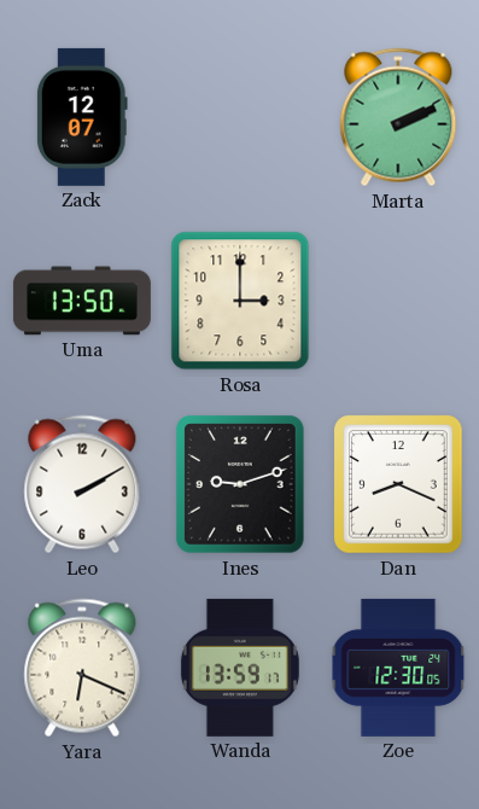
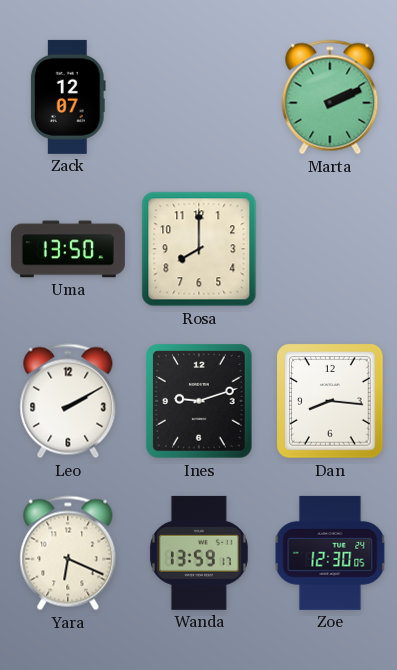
Rosa: 3:00 -> 8:00
Dan: 8:19 -> 8:16
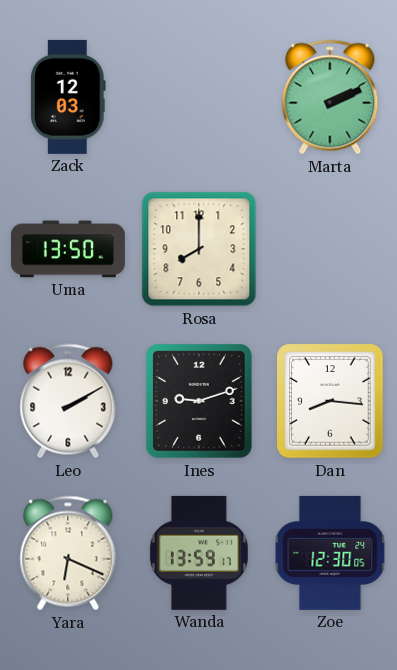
Zack: 12:07 -> 12:03
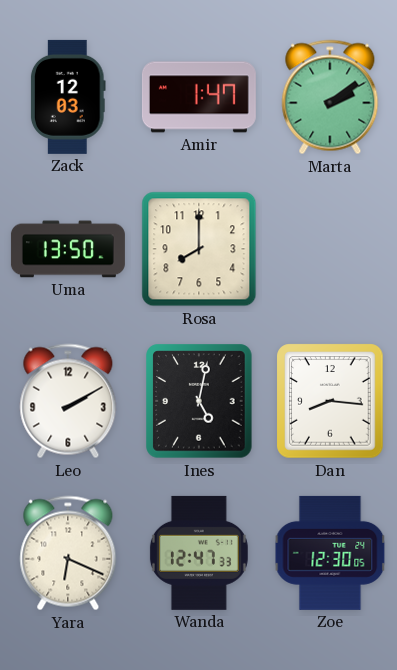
Amir: none -> 1:47
Marta: 2:11 -> 2:09
Ines: 9:12 -> 5:02
Wanda: 13:59 -> 12:47
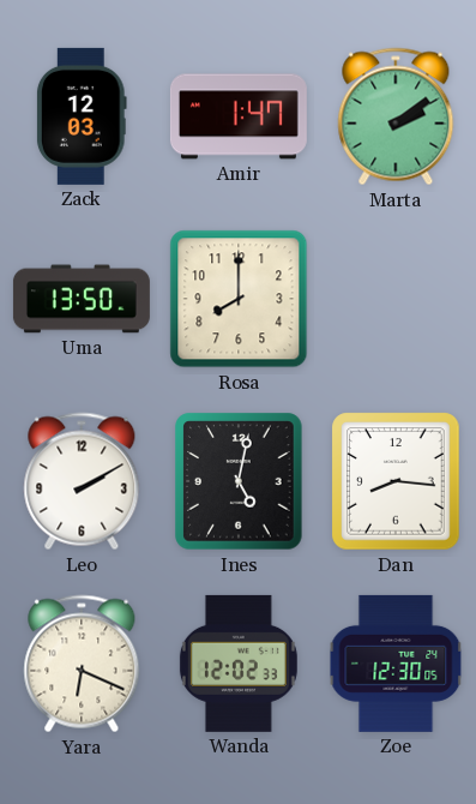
Wanda: 12:47 -> 12:02
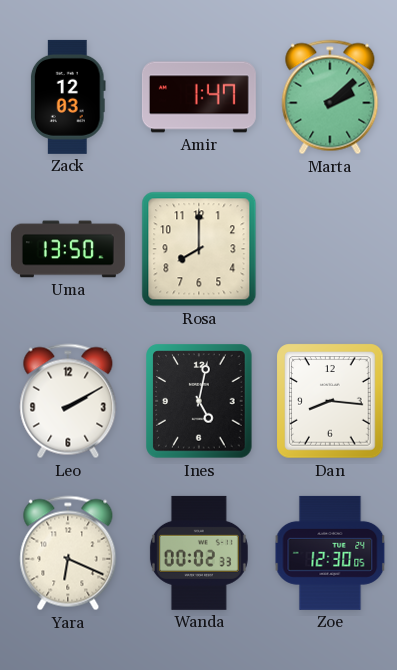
Marta: 2:09 -> 2:08
Wanda: 12:02 -> 00:02
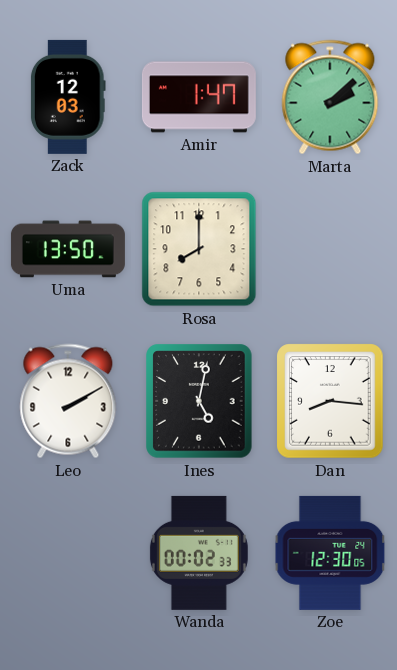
Yara: 6:19 -> none
